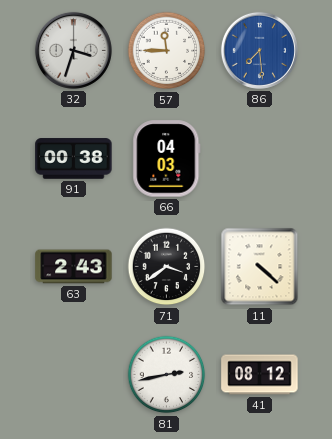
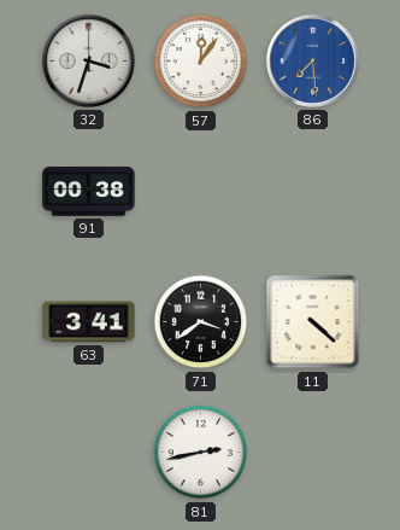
57: 11:45 -> 12:06
66: 04:03 -> none
63: 2:43 -> 3:41
41: 08:12 -> none
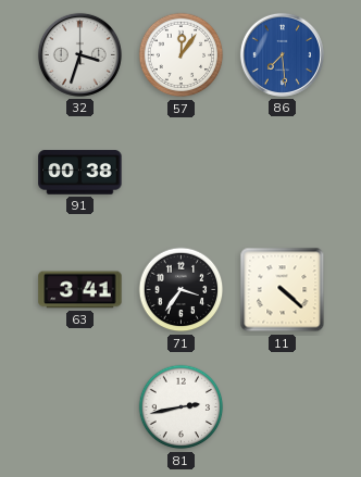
71: 3:39 -> 3:36
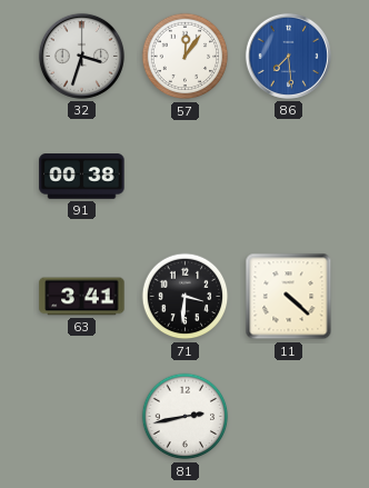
71: 3:36 -> 3:31
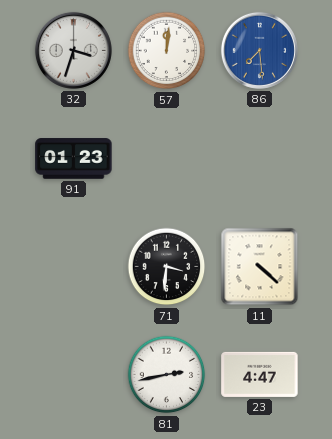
57: 12:06 -> 12:01
91: 00:38 -> 01:23
63: 3:41 -> none
23: none -> 4:47
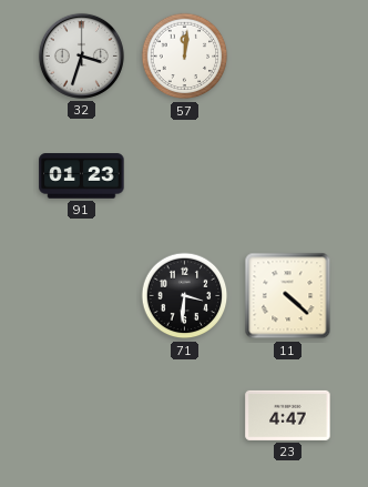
86: 7:29 -> none
81: 2:43 -> none
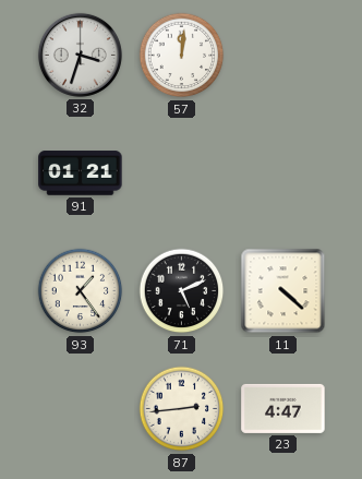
91: 01:23 -> 01:21
93: none -> 1:24
71: 3:31 -> 5:11
87: none -> 2:44
